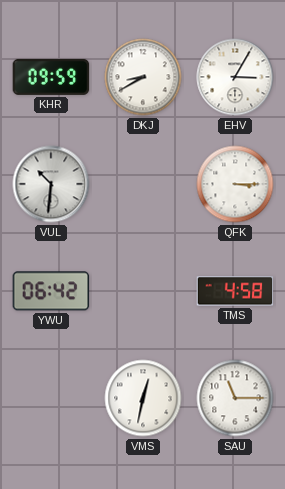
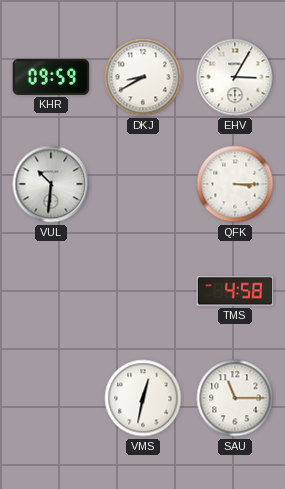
YWU: 06:42 -> none
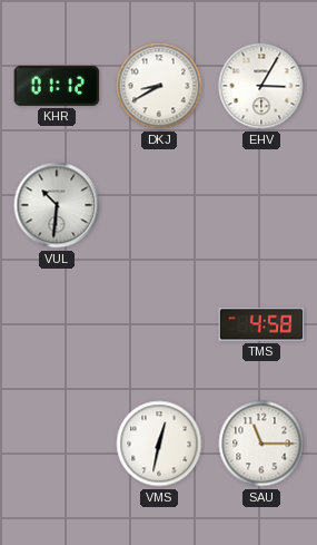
KHR: 09:59 -> 01:12
QFK: 3:15 -> none
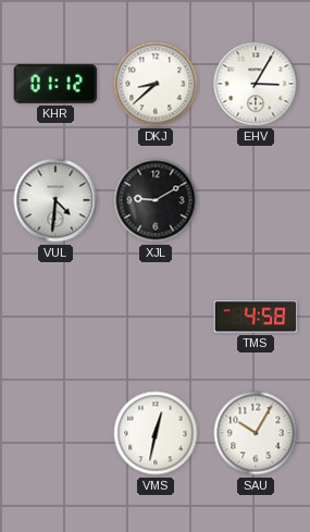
DKJ: 8:40 -> 8:38
VUL: 10:31 -> 4:31
XJL: none -> 9:10
SAU: 11:15 -> 10:05
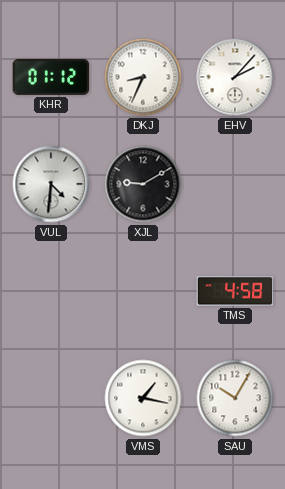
DKJ: 8:38 -> 8:34
EHV: 3:05 -> 2:07
VMS: 12:32 -> 1:17
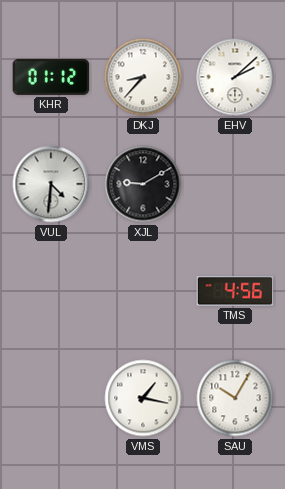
DKJ: 8:34 -> 8:37
EHV: 2:07 -> 2:08
TMS: 4:58 -> 4:56
